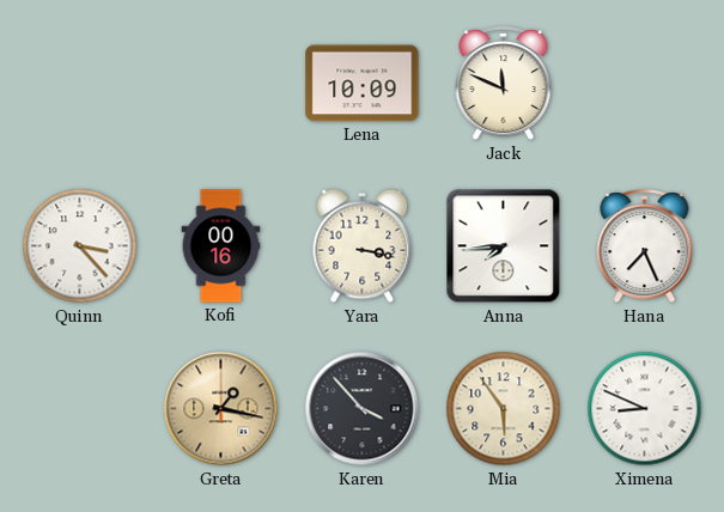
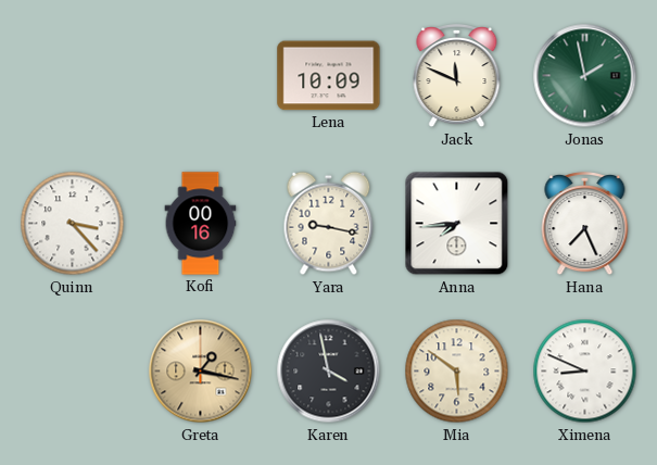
Jonas: none -> 1:58
Yara: 3:17 -> 9:17
Karen: 3:53 -> 3:58
Mia: 5:54 -> 5:51
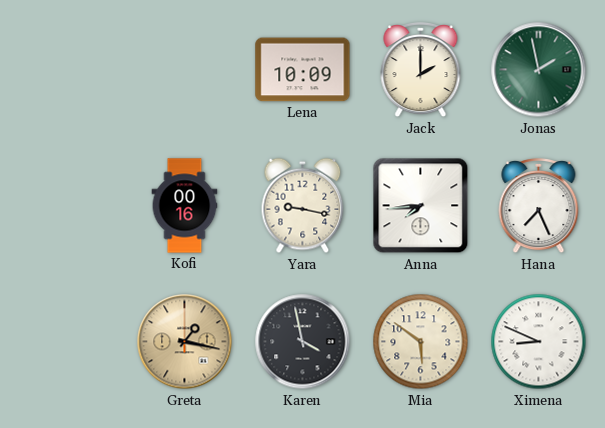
Jack: 11:49 -> 2:00
Quinn: 3:23 -> none
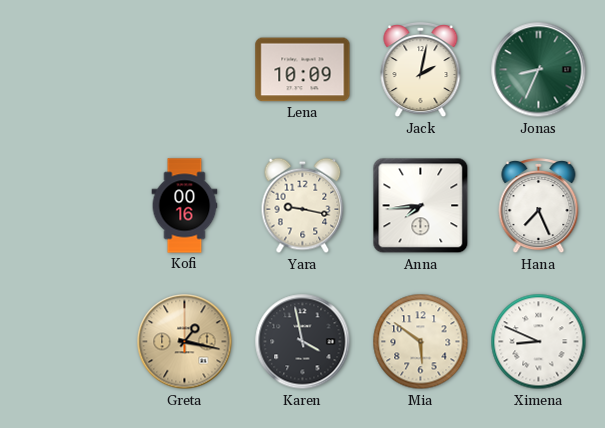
Jack: 2:00 -> 2:02
Jonas: 1:58 -> 8:34
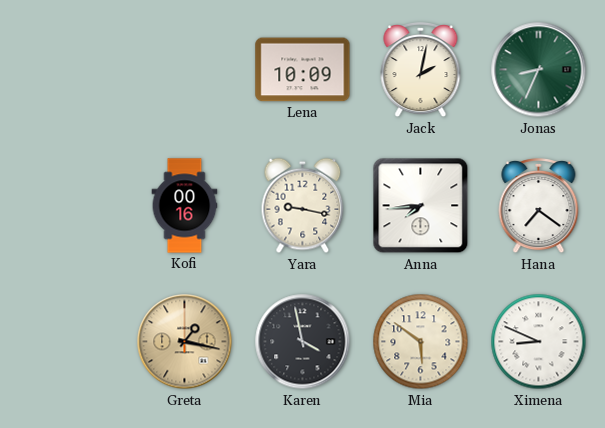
Hana: 7:26 -> 7:21
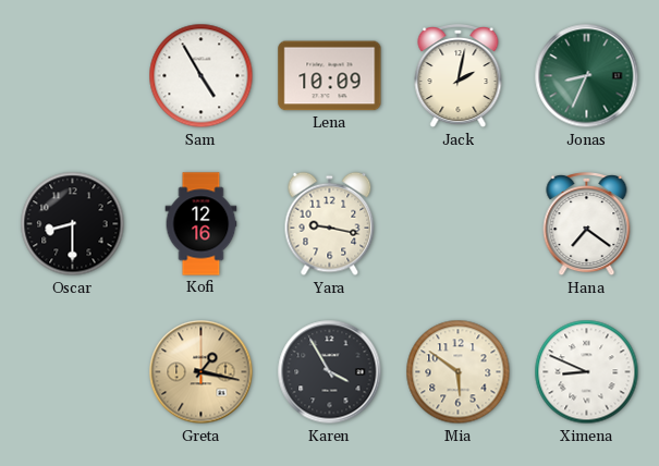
Sam: none -> 4:55
Oscar: none -> 8:30
Kofi: 00:16 -> 12:16
Anna: 7:44 -> none
Karen: 3:58 -> 3:55
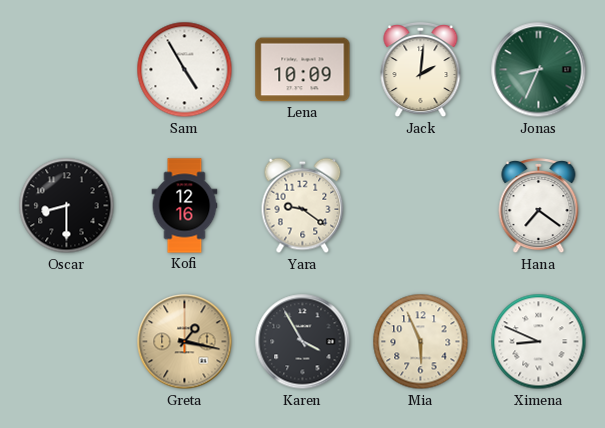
Jack: 2:02 -> 2:01
Yara: 9:17 -> 9:21
Mia: 5:51 -> 5:56
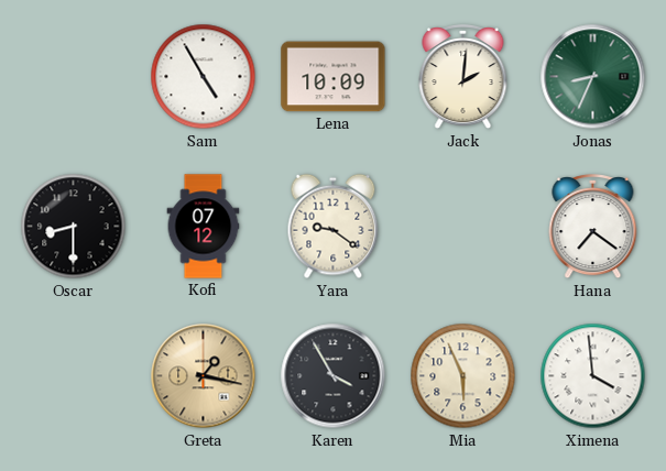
Kofi: 12:16 -> 07:12
Ximena: 8:49 -> 3:59
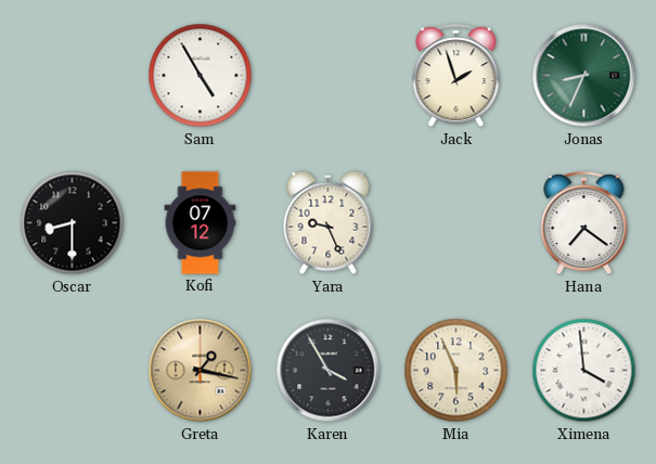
Lena: 10:09 -> none
Jack: 2:01 -> 1:57
Yara: 9:21 -> 9:26
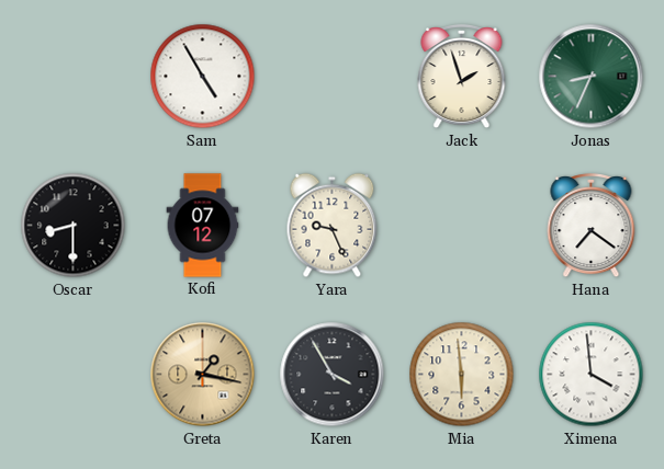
Mia: 5:56 -> 5:59
